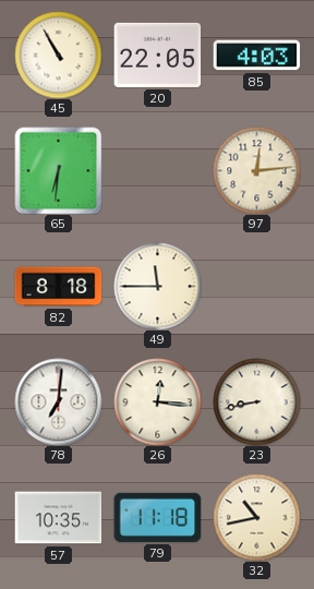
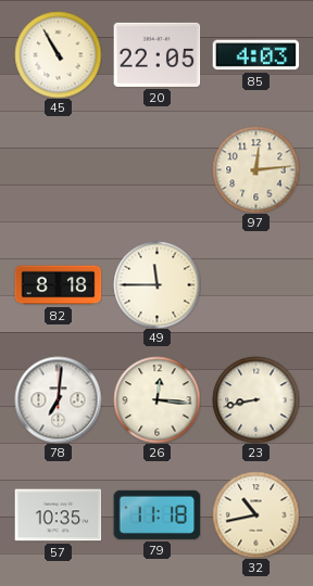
65: 6:31 -> none
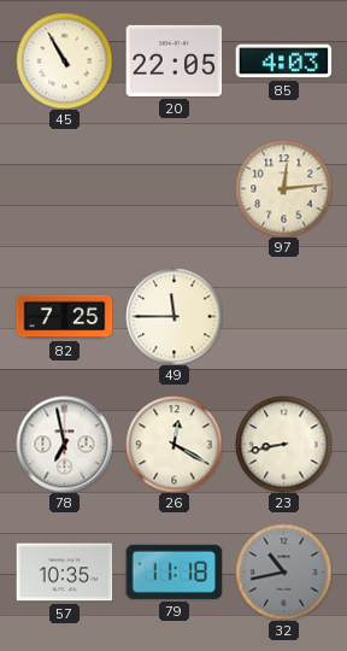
82: 8:18 -> 7:25
78: 7:01 -> 6:58
26: 12:16 -> 12:20
32 dial: cream -> grey
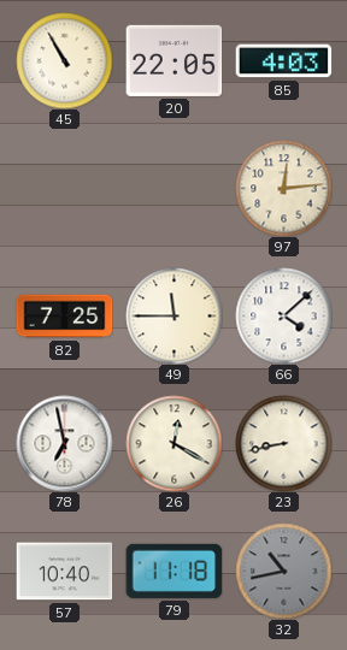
66: none -> 4:08
57: 10:35 -> 10:40
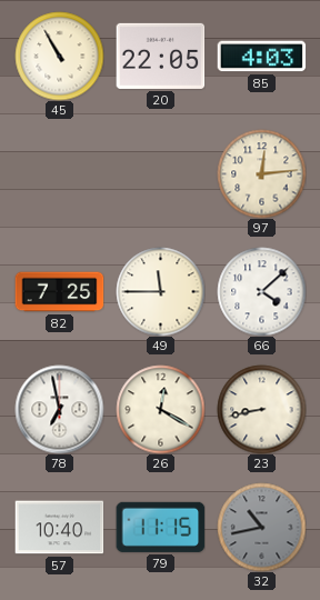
79: 11:18 -> 11:15
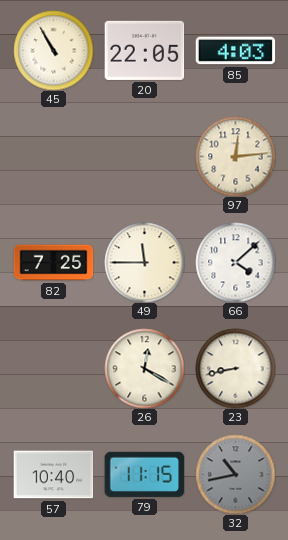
78: 6:58 -> none
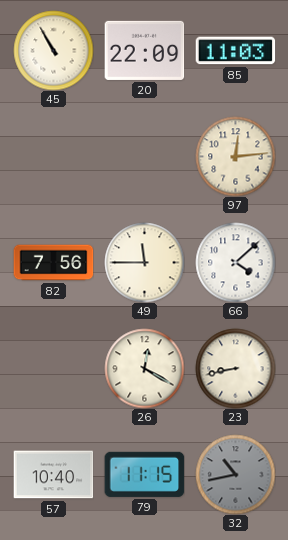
20: 22:05 -> 22:09
85: 4:03 -> 11:03
82: 7:25 -> 7:56
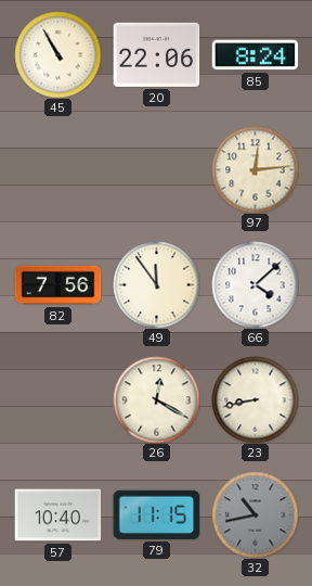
20: 22:09 -> 22:06
85: 11:03 -> 8:24
49: 11:45 -> 11:54
